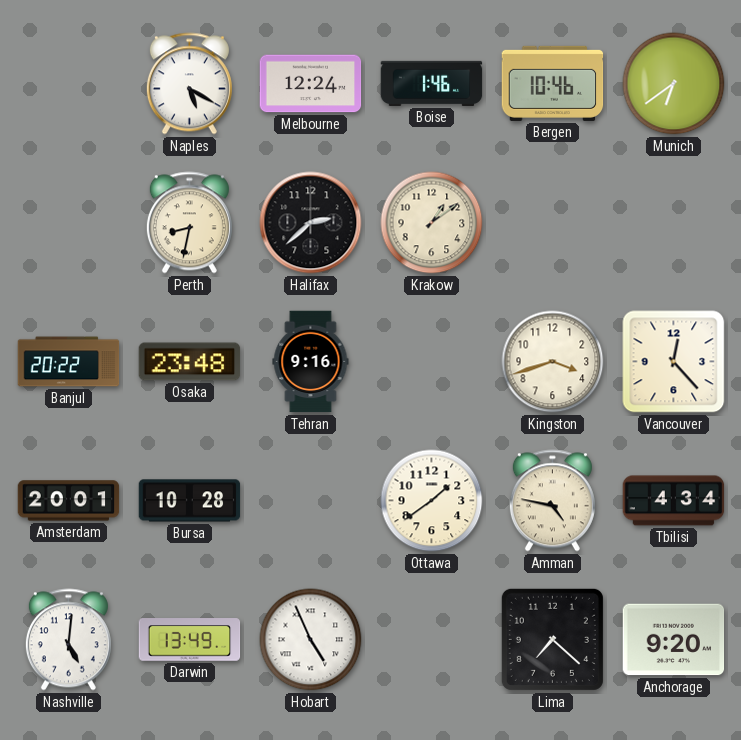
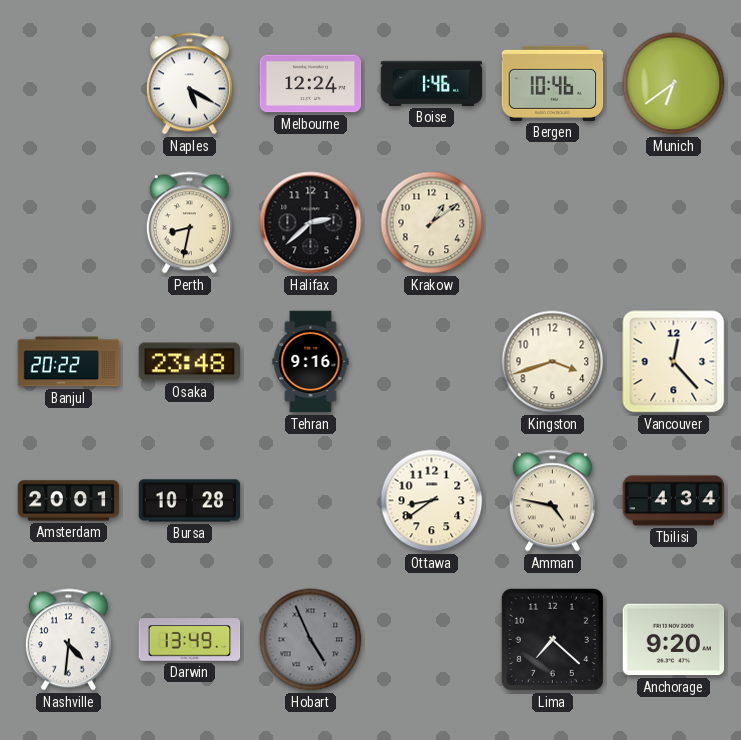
Ottawa: 1:39 -> 8:39
Nashville: 5:01 -> 4:31
Hobart dial: white -> grey
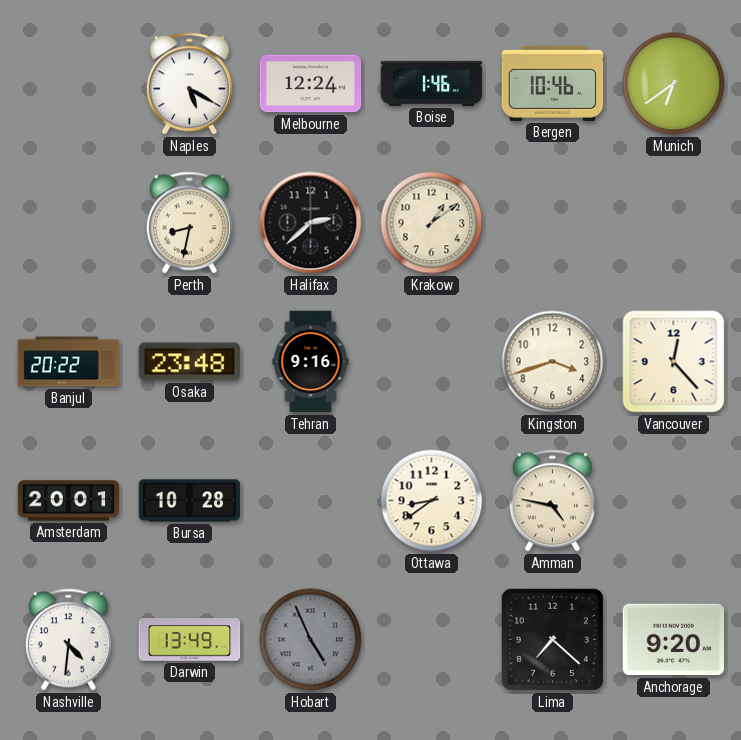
Tbilisi: 4:34 -> none
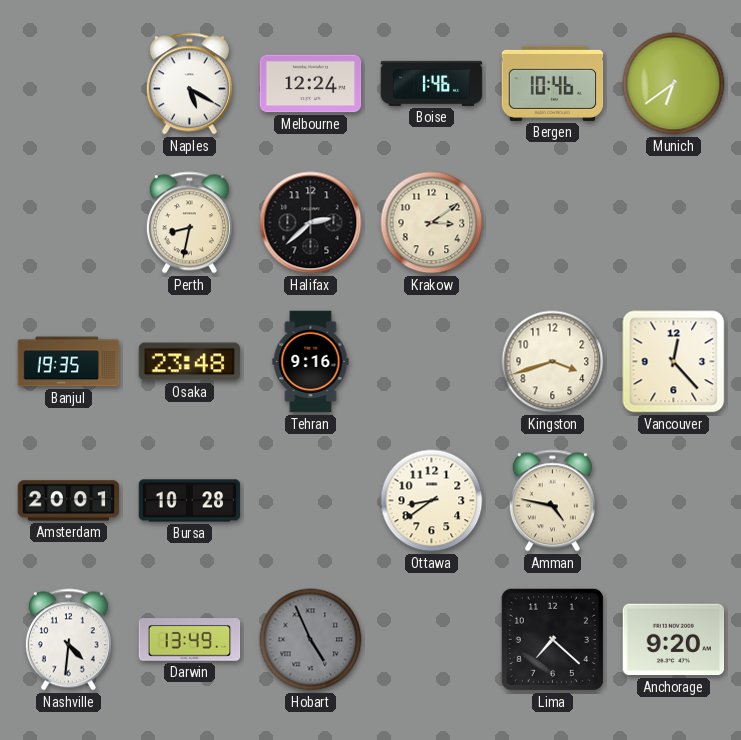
Krakow: 1:09 -> 3:09
Banjul: 20:22 -> 19:35
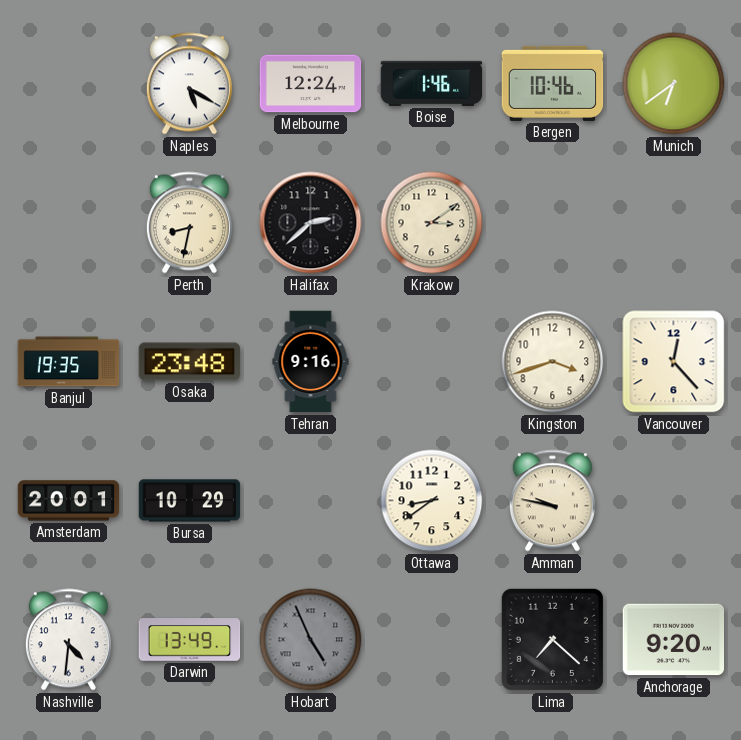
Bursa: 10:28 -> 10:29
Amman: 4:47 -> 9:47
